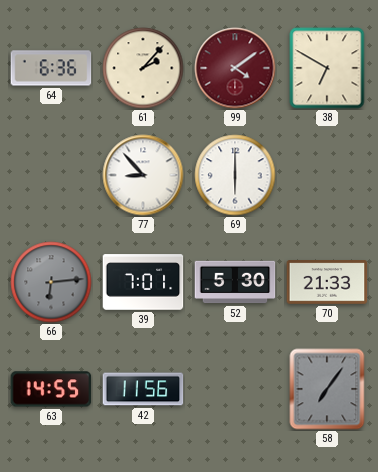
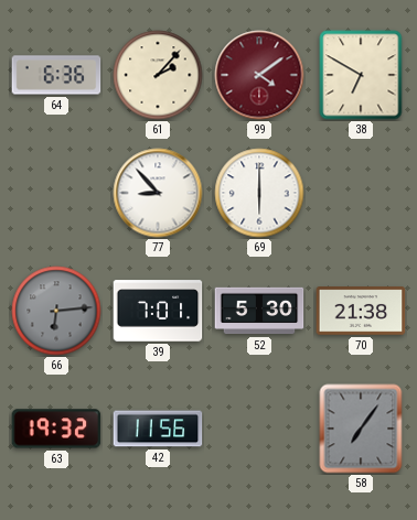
70: 21:33 -> 21:38
63: 14:55 -> 19:32
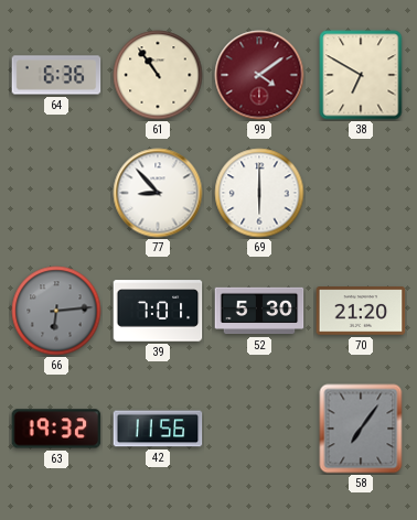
61: 2:07 -> 10:54
70: 21:38 -> 21:20
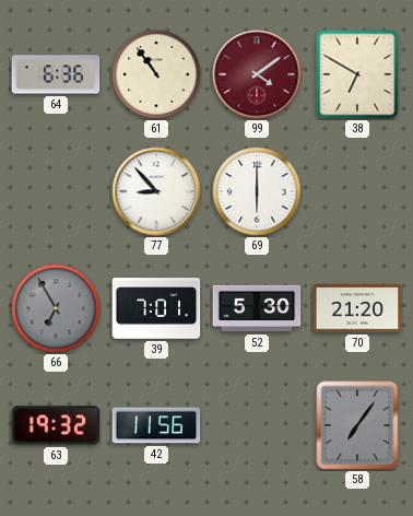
66: 6:14 -> 6:55
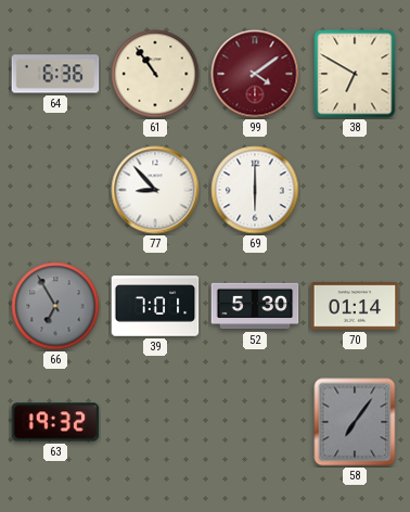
70: 21:20 -> 01:14
42: 11:56 -> none
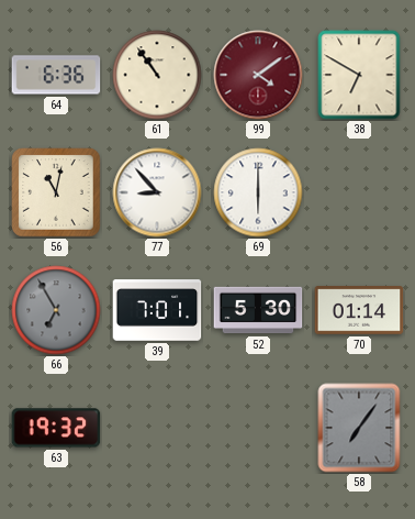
56: none -> 11:02
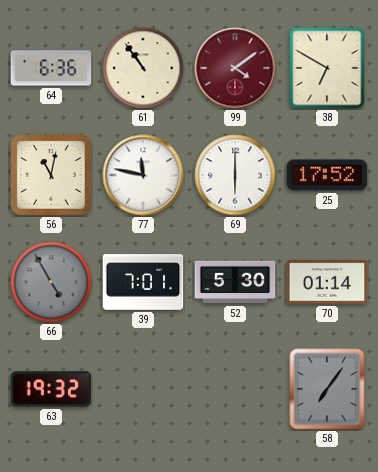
77: 8:53 -> 11:47
25: none -> 17:52
66: 6:55 -> 4:55
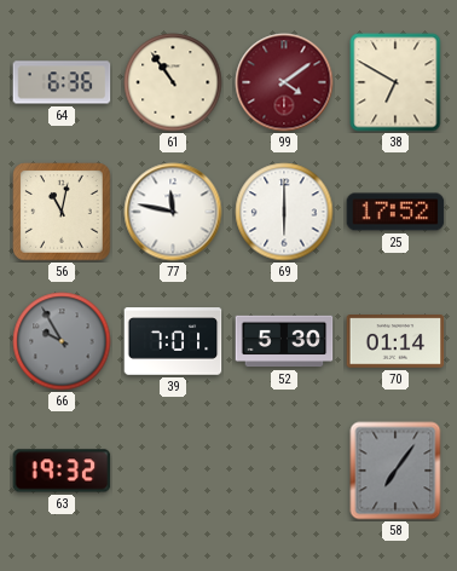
66: 4:55 -> 9:55
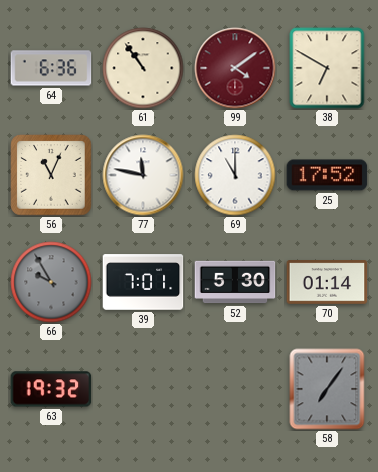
56: 11:02 -> 11:04
69: 6:00 -> 11:00
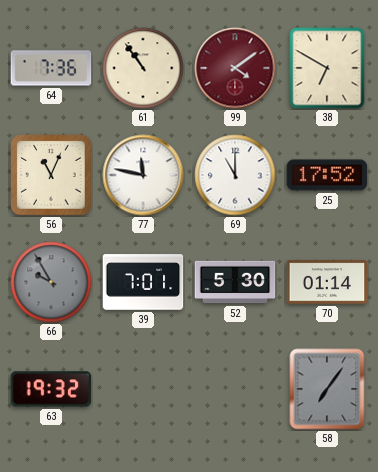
64: 6:36 -> 7:36
